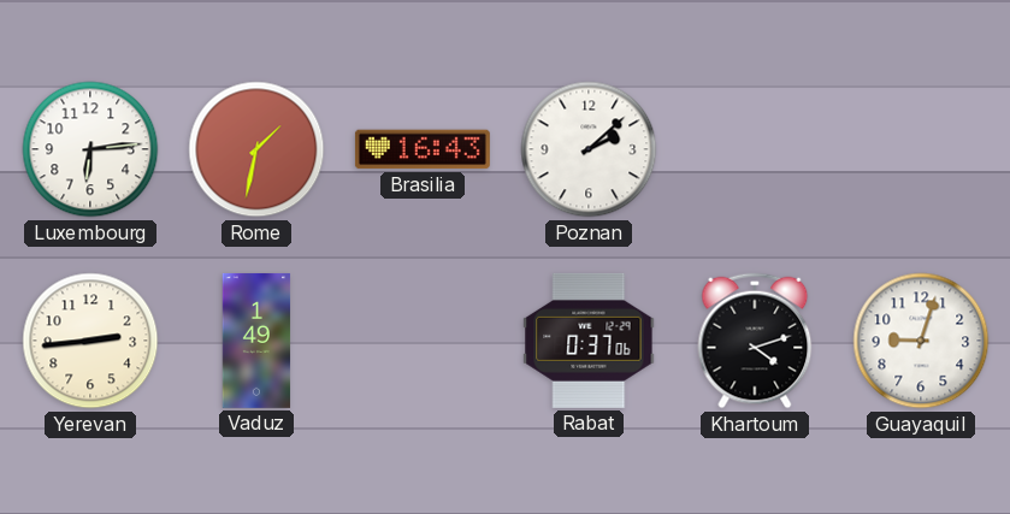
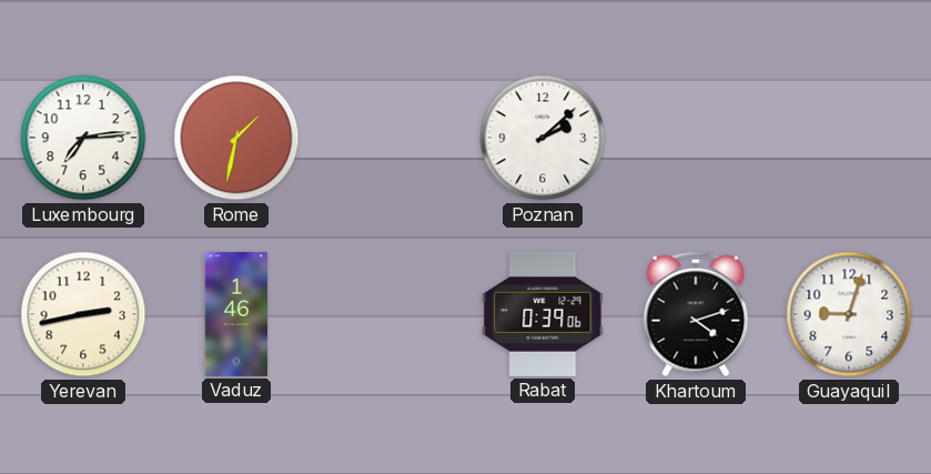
Luxembourg: 6:14 -> 7:14
Brasilia: 16:43 -> none
Yerevan: 2:44 -> 2:43
Vaduz: 1:49 -> 1:46
Rabat: 0:37 -> 0:39
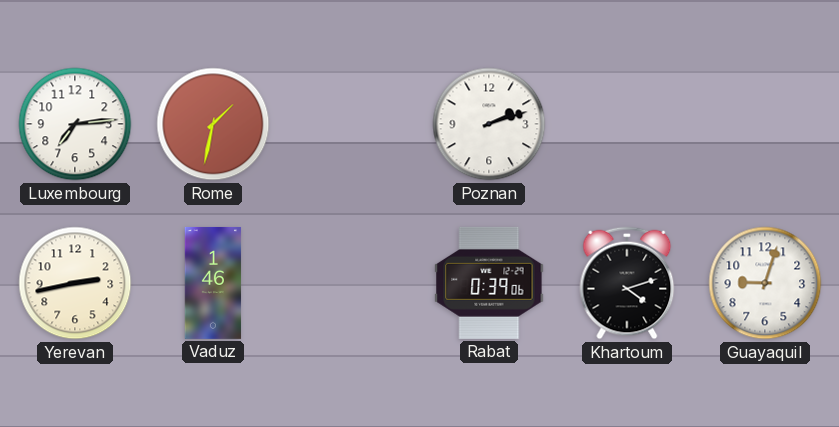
Poznan: 2:08 -> 2:12
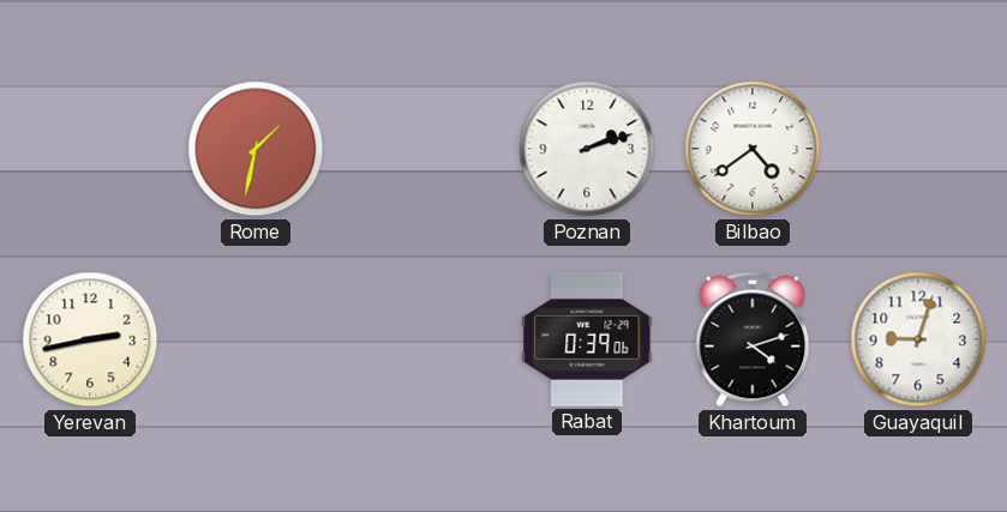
Luxembourg: 7:14 -> none
Bilbao: none -> 4:39
Vaduz: 1:46 -> none
